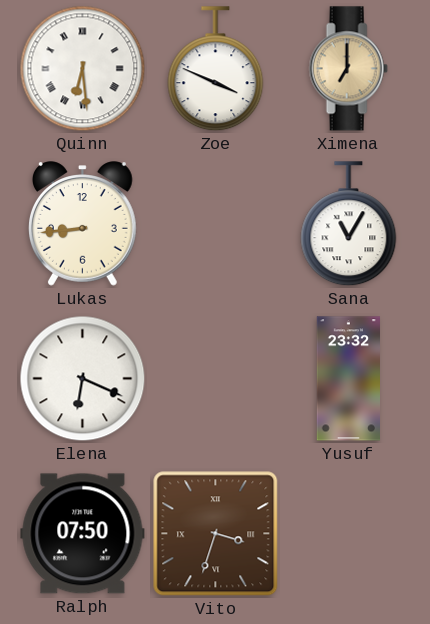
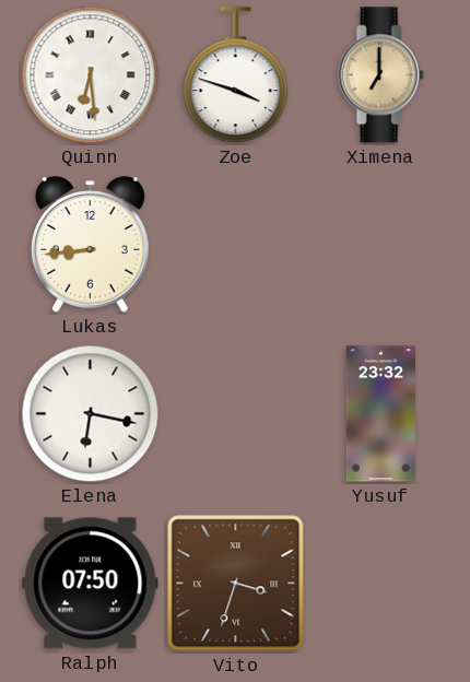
Zoe: 3:49 -> 3:48
Sana: 11:05 -> none
Elena: 6:19 -> 6:17
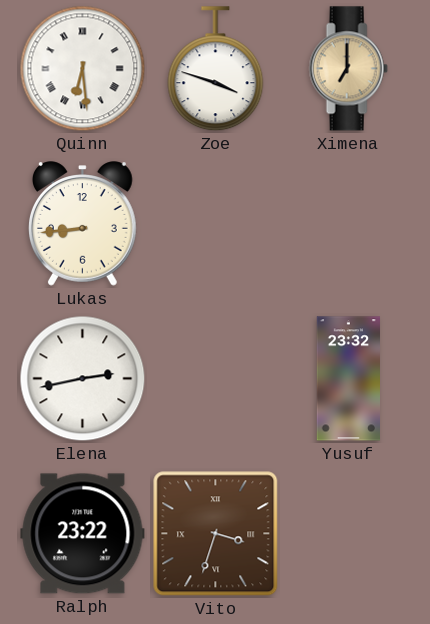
Elena: 6:17 -> 2:43
Ralph: 07:50 -> 23:22
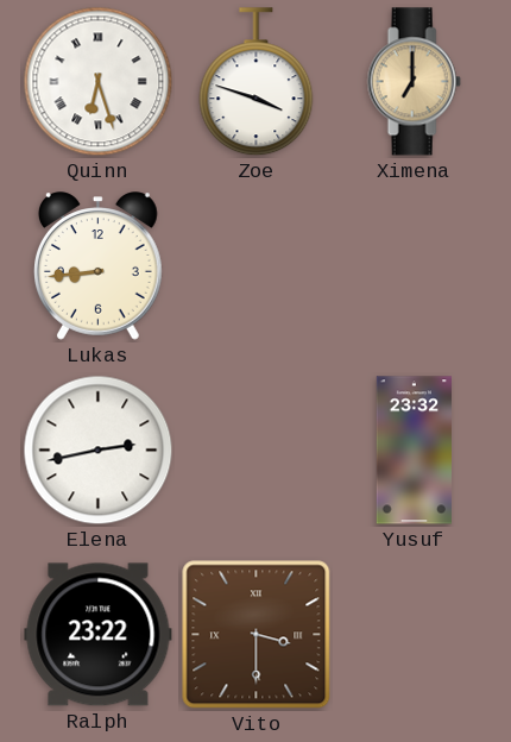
Quinn: 6:29 -> 6:27
Vito: 3:33 -> 3:30
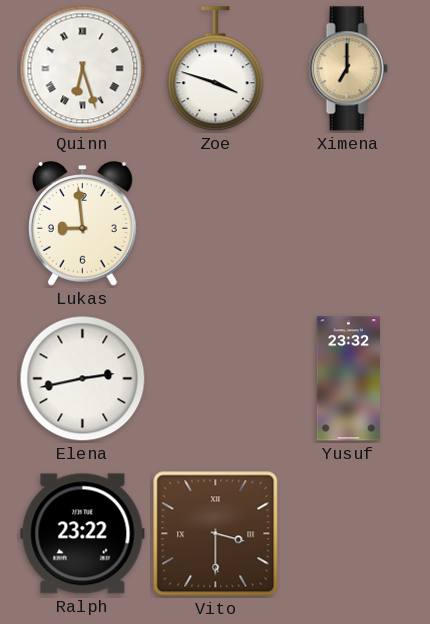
Lukas: 8:44 -> 8:59
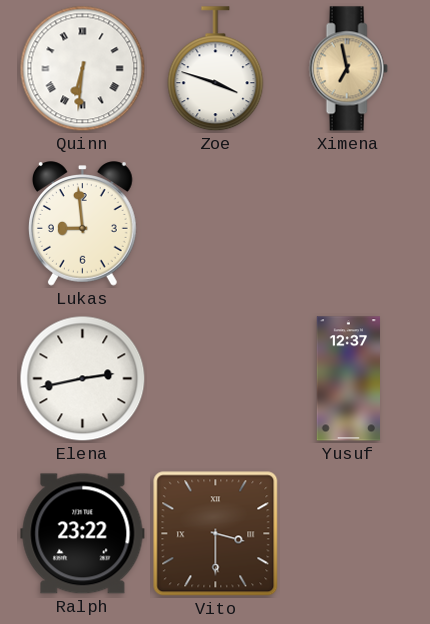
Quinn: 6:27 -> 6:31
Ximena: 7:00 -> 6:58
Yusuf: 23:32 -> 12:37
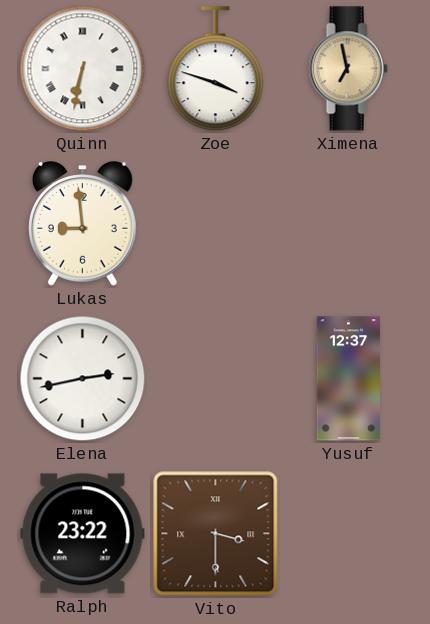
Quinn: 6:31 -> 6:32
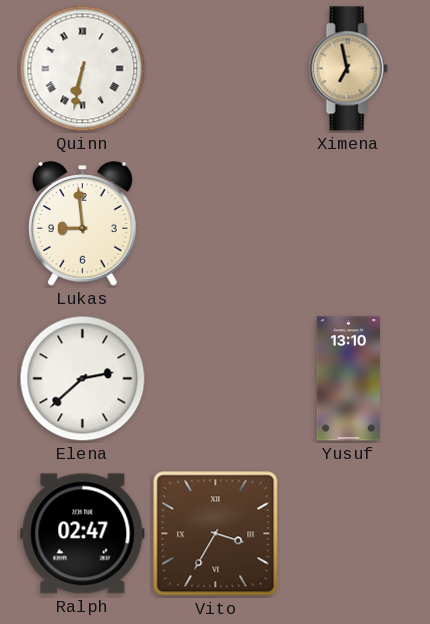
Zoe: 3:48 -> none
Elena: 2:43 -> 2:38
Yusuf: 12:37 -> 13:10
Ralph: 23:22 -> 02:47
Vito: 3:30 -> 3:35
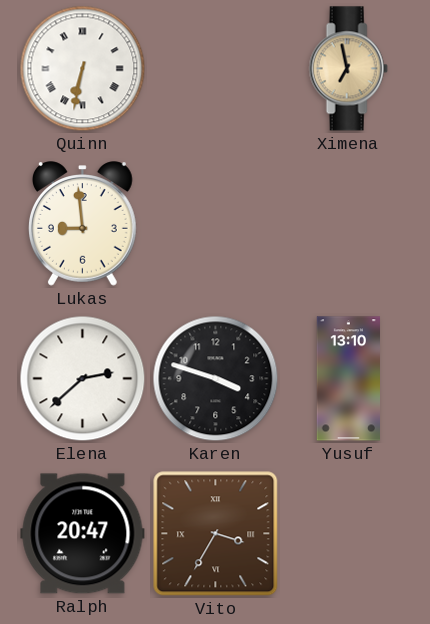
Karen: none -> 3:48
Ralph: 02:47 -> 20:47
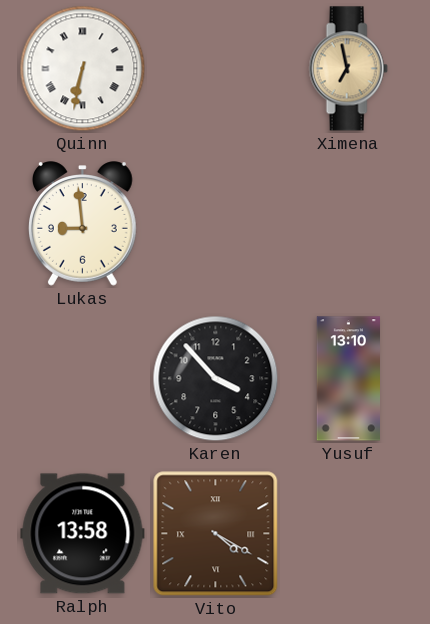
Elena: 2:38 -> none
Karen: 3:48 -> 3:53
Ralph: 20:47 -> 13:58
Vito: 3:35 -> 4:20
